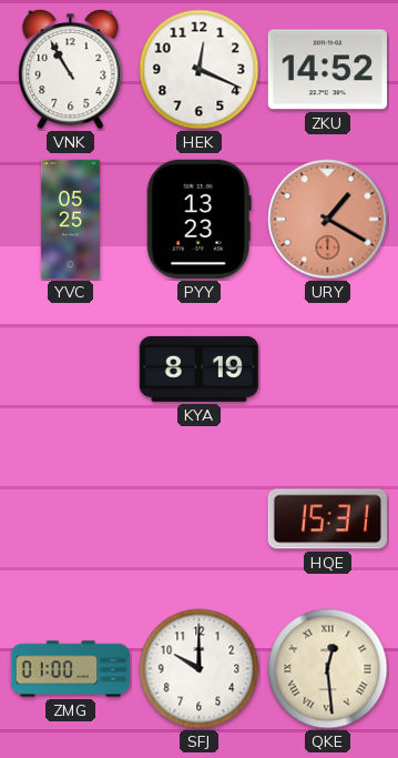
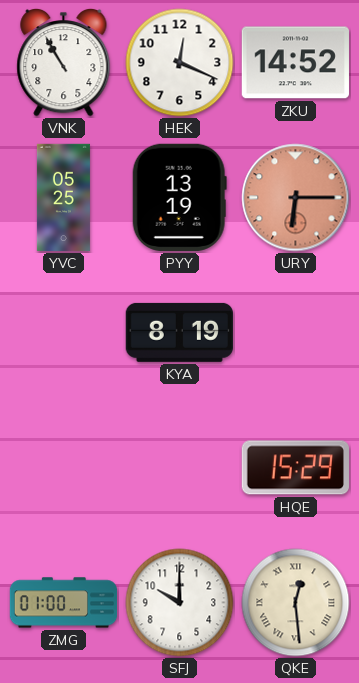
PYY: 13:23 -> 13:19
URY: 1:20 -> 6:15
HQE: 15:31 -> 15:29
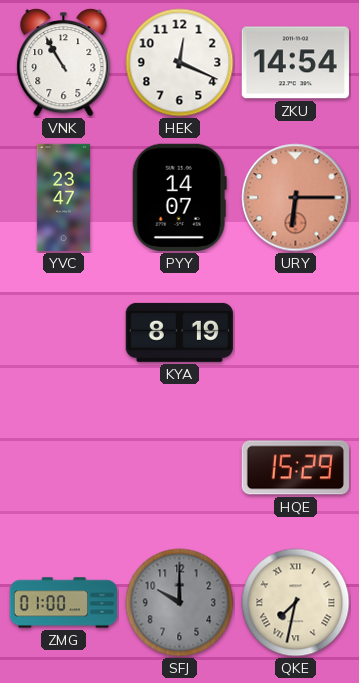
ZKU: 14:52 -> 14:54
YVC: 05:25 -> 23:47
PYY: 13:19 -> 14:07
SFJ dial: white -> grey
QKE: 12:29 -> 7:32
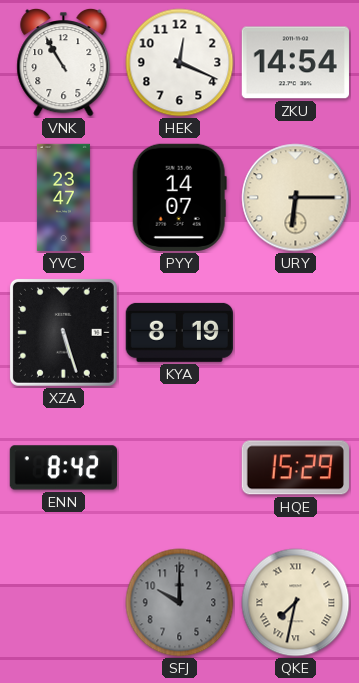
URY dial: salmon -> cream
XZA: none -> 5:27
ENN: none -> 8:42
ZMG: 01:00 -> none
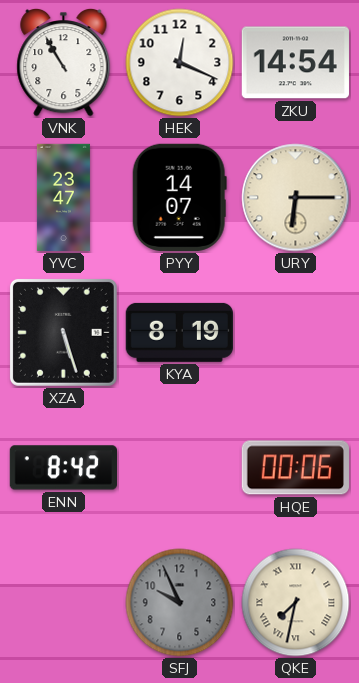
HQE: 15:29 -> 00:06
SFJ: 10:00 -> 9:56
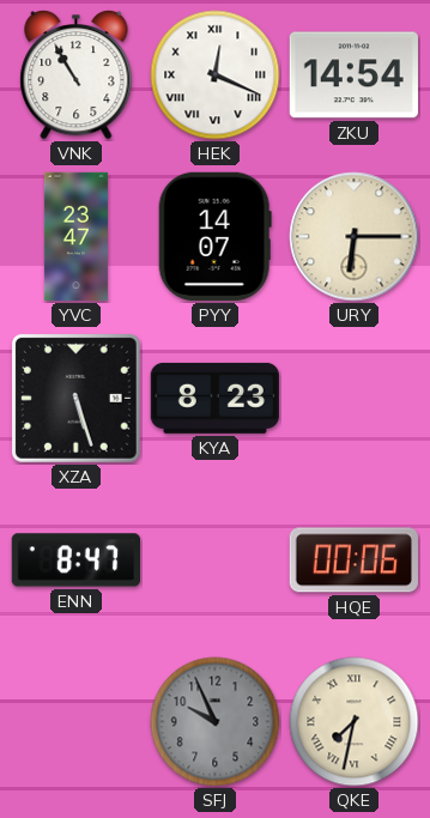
HEK numerals: Arabic -> Roman
KYA: 8:19 -> 8:23
ENN: 8:42 -> 8:47
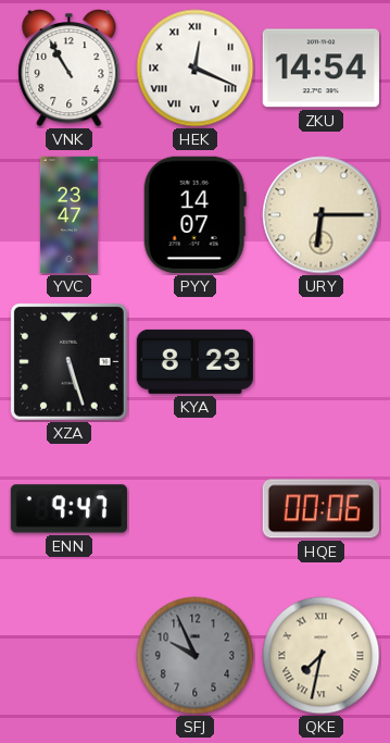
ENN: 8:47 -> 9:47
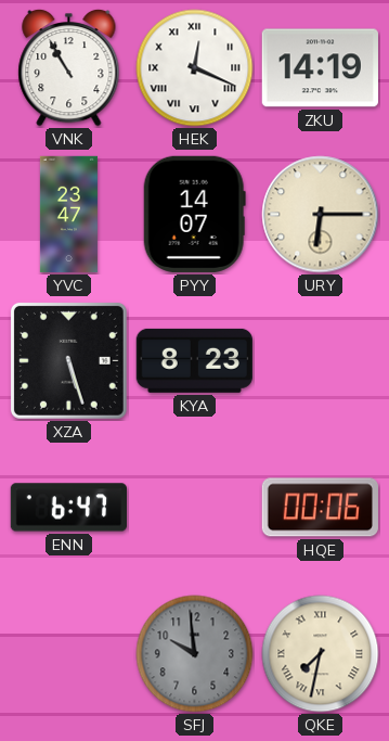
ZKU: 14:54 -> 14:19
ENN: 9:47 -> 6:47
SFJ: 9:56 -> 9:59
